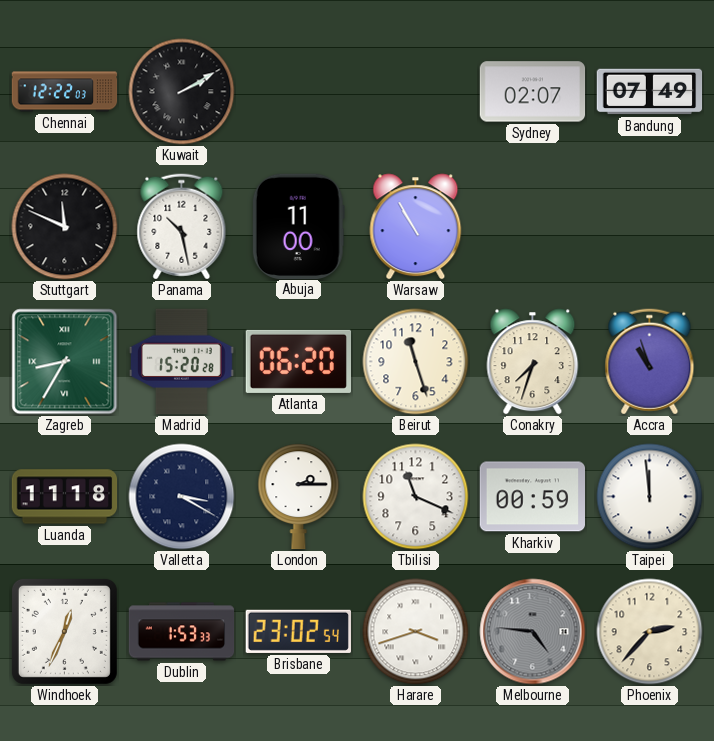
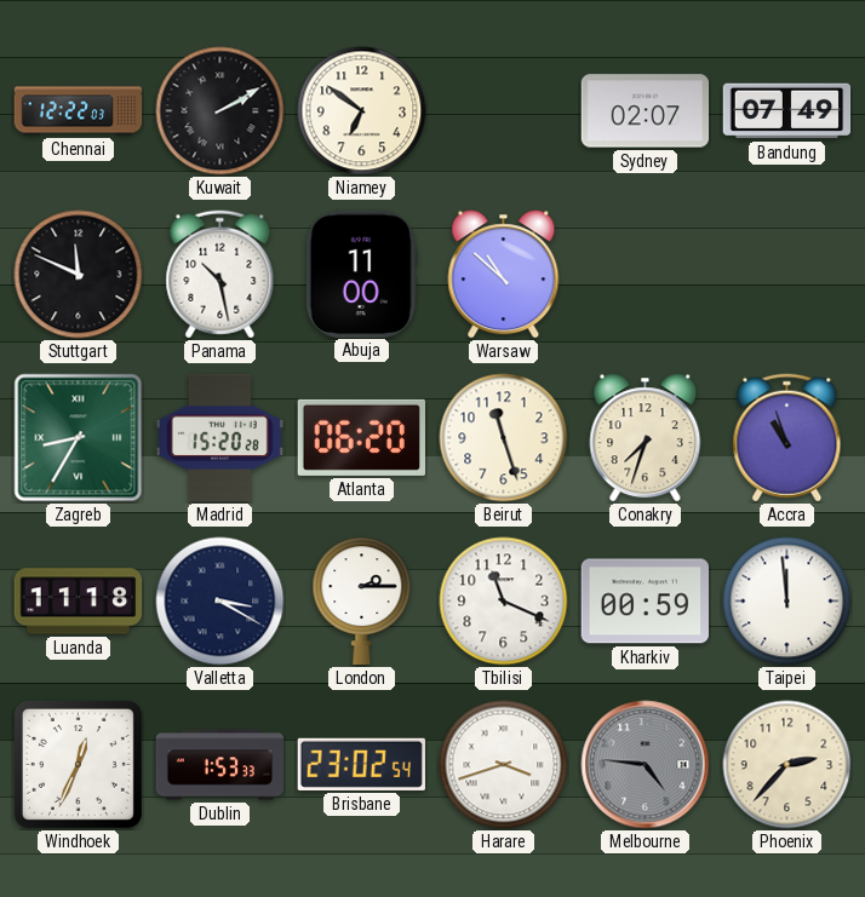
Niamey: none -> 6:51
Warsaw: 10:55 -> 10:52
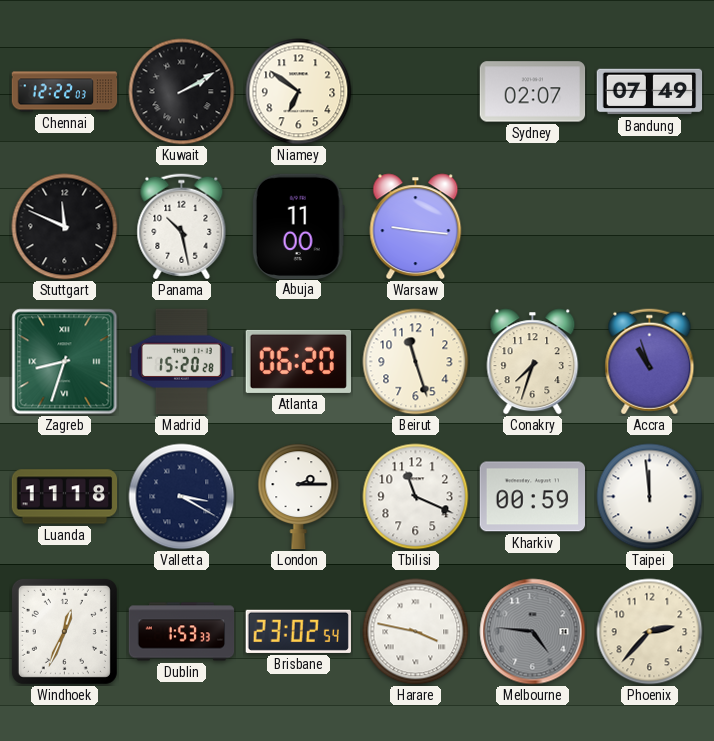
Warsaw: 10:52 -> 9:16
Zagreb: 8:35 -> 8:33
Harare: 3:42 -> 3:47
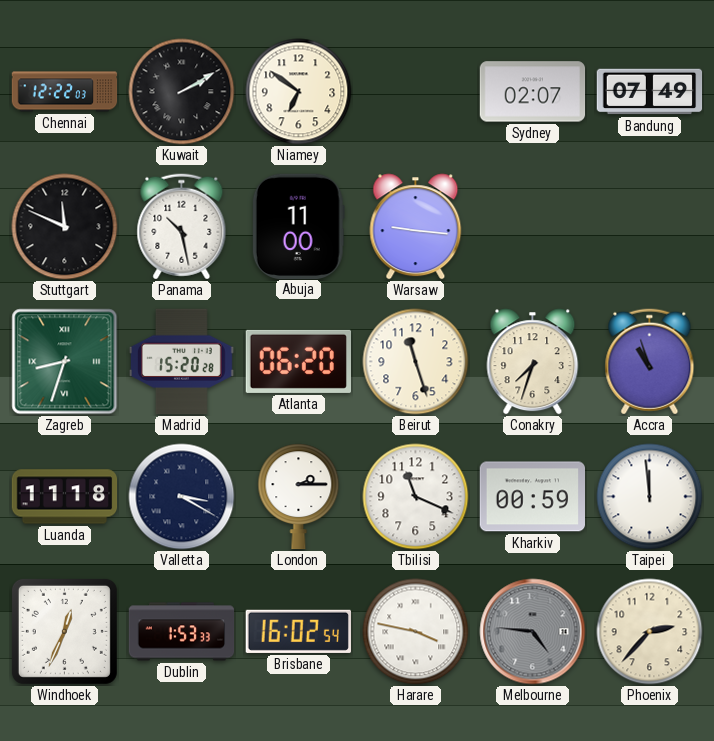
Brisbane: 23:02 -> 16:02
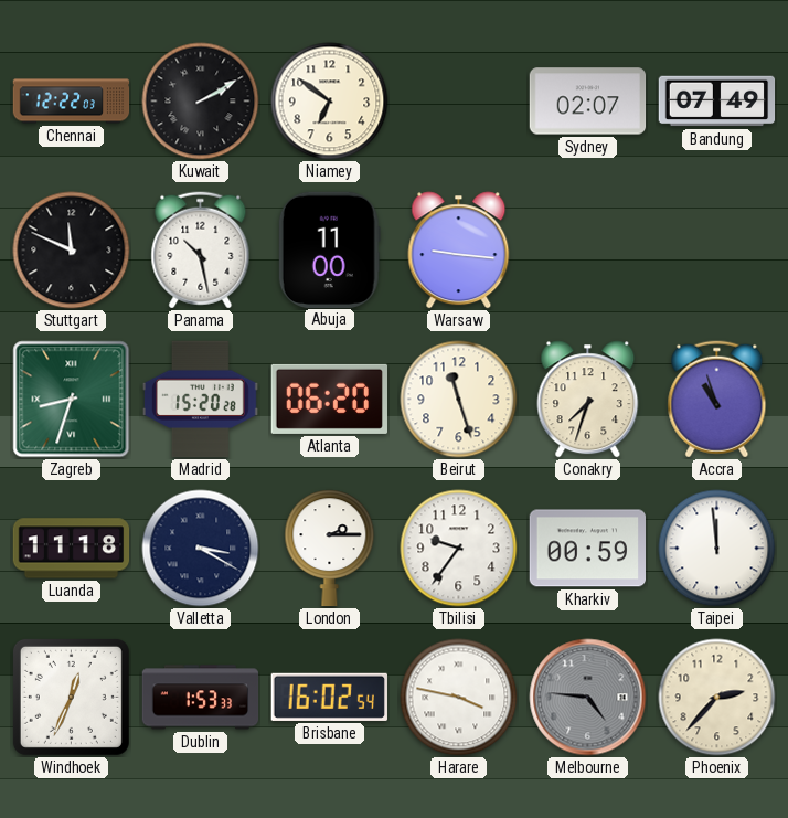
Tbilisi: 11:19 -> 9:36
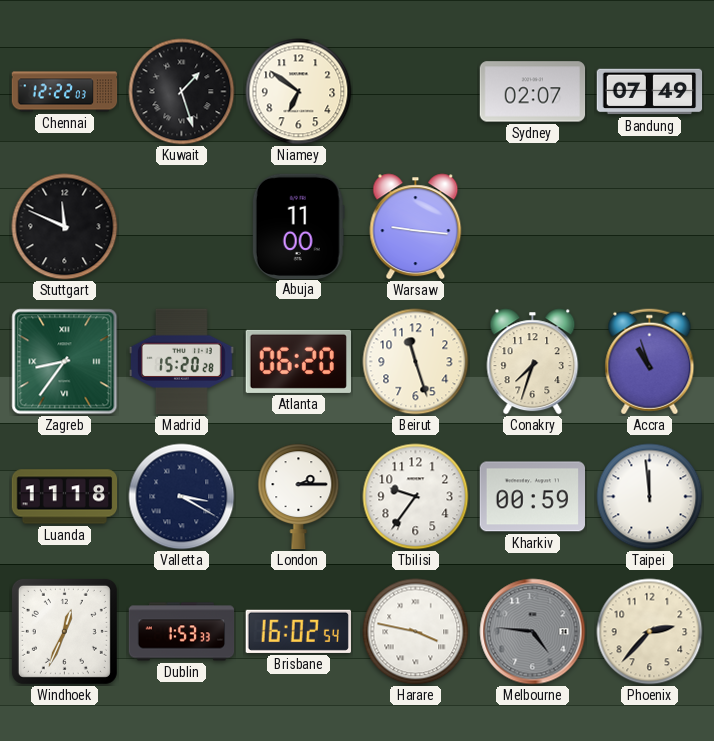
Kuwait: 2:10 -> 1:27
Panama: 10:28 -> none
Zagreb: 8:33 -> 8:36
